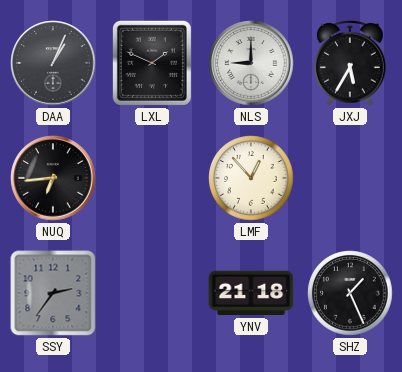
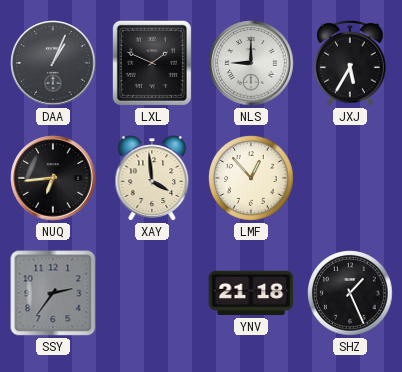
XAY: none -> 3:59
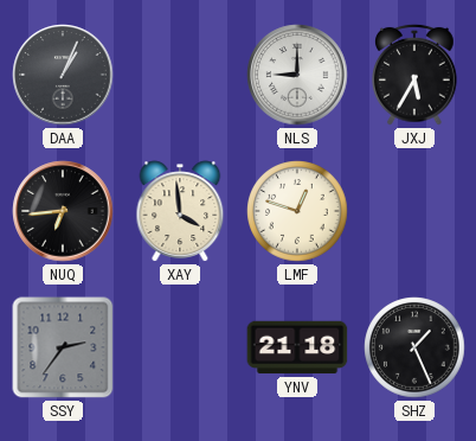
LXL: 1:49 -> none
LMF: 12:53 -> 12:48
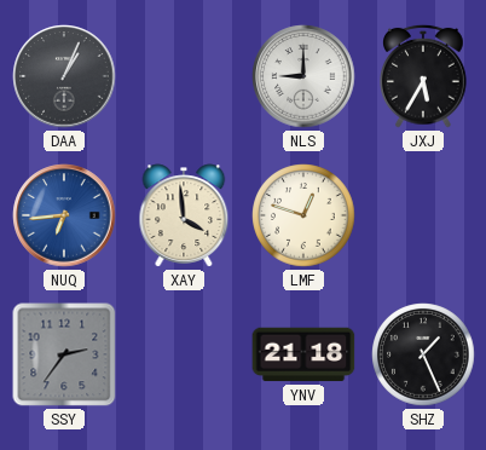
NUQ dial: black -> blue
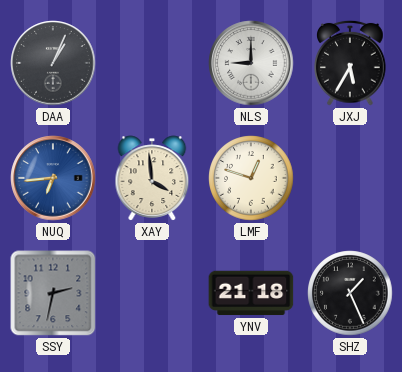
SSY: 2:36 -> 2:32
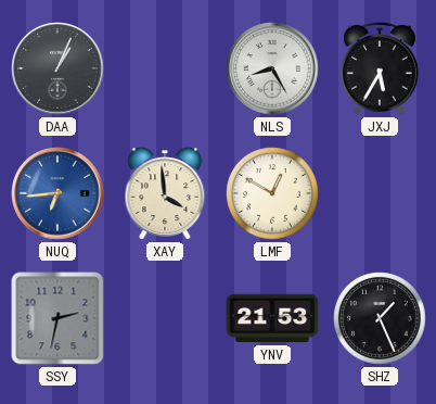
NLS: 9:00 -> 8:25
LMF: 12:48 -> 12:50
YNV: 21:18 -> 21:53
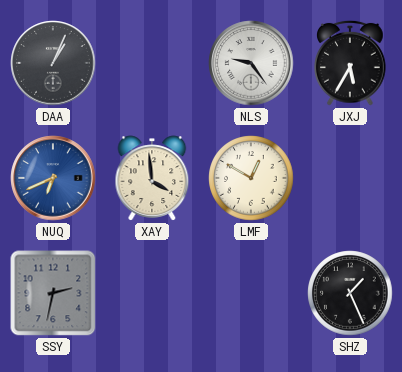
NLS: 8:25 -> 9:24
NUQ: 6:44 -> 6:41
YNV: 21:53 -> none
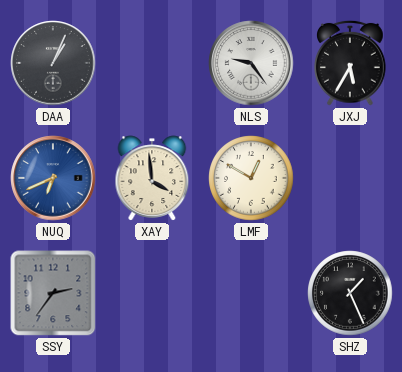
SSY: 2:32 -> 2:36
